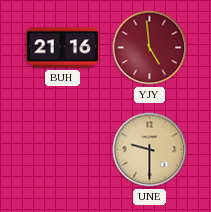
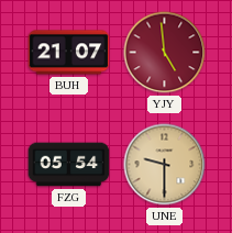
BUH: 21:16 -> 21:07
FZG: none -> 05:54
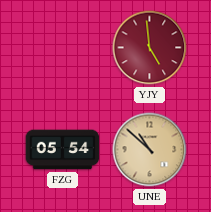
BUH: 21:07 -> none
UNE: 9:30 -> 10:52
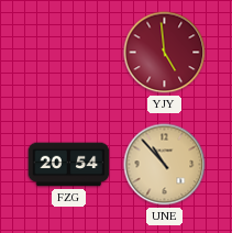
FZG: 05:54 -> 20:54
UNE: 10:52 -> 10:53
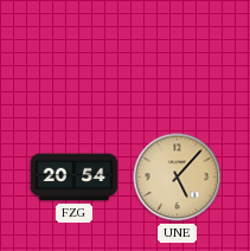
YJY: 4:59 -> none
UNE: 10:53 -> 5:07
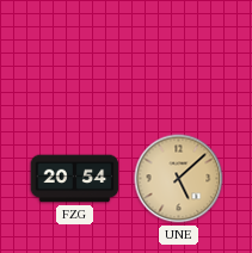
UNE: 5:07 -> 5:08
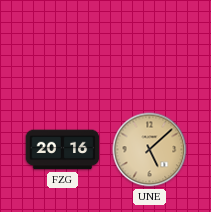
FZG: 20:54 -> 20:16
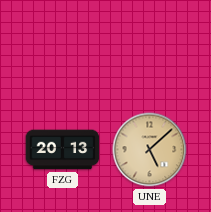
FZG: 20:16 -> 20:13
